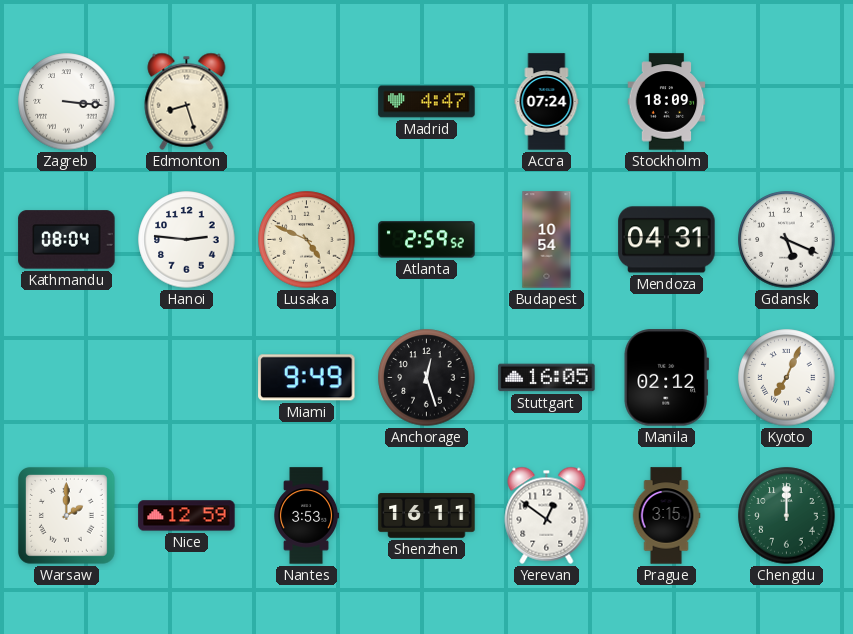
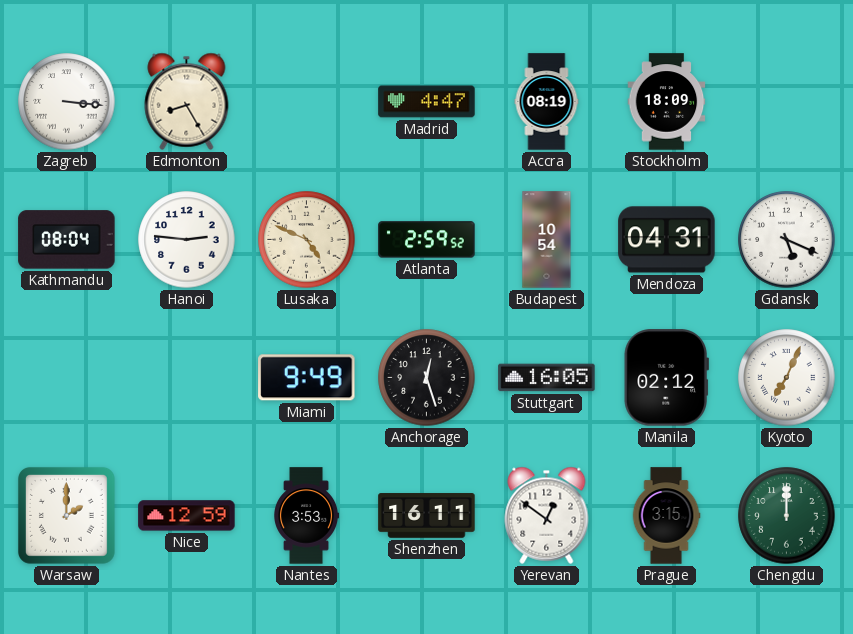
Edmonton: 8:27 -> 8:25
Accra: 07:24 -> 08:19
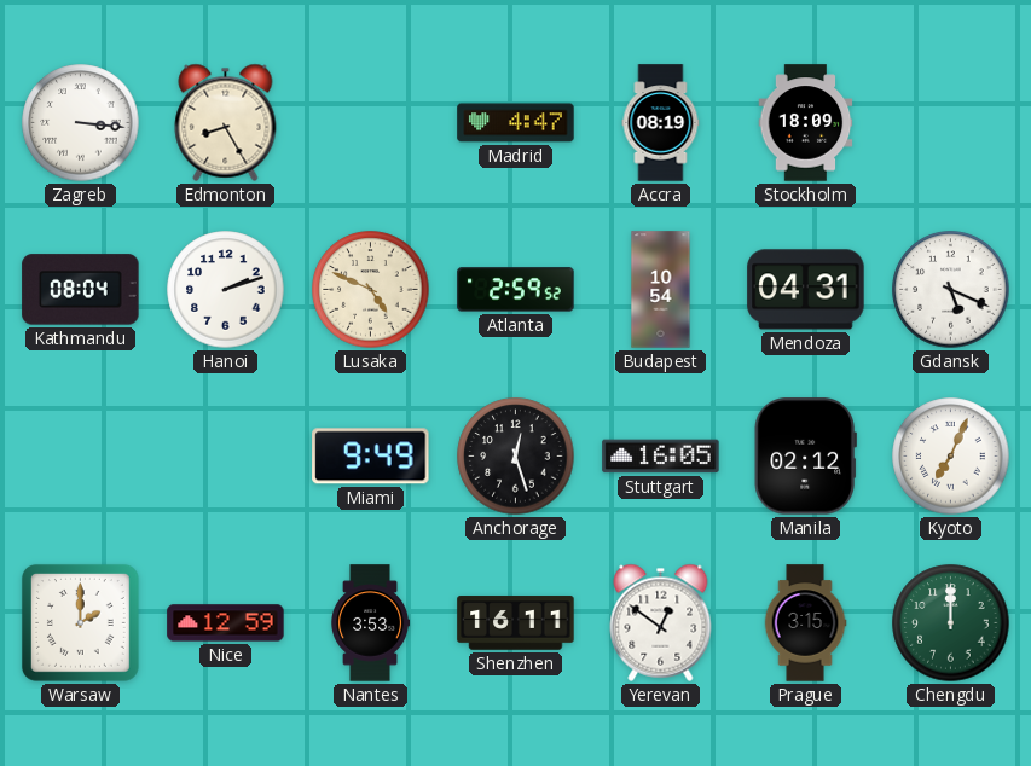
Hanoi: 2:46 -> 2:12
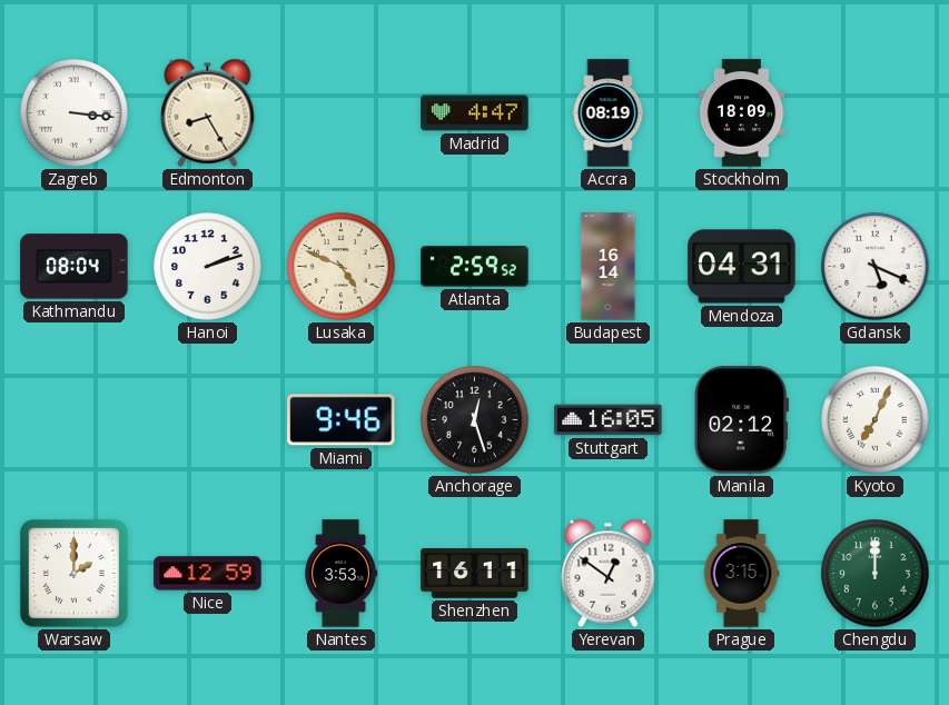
Budapest: 10:54 -> 16:14
Miami: 9:49 -> 9:46
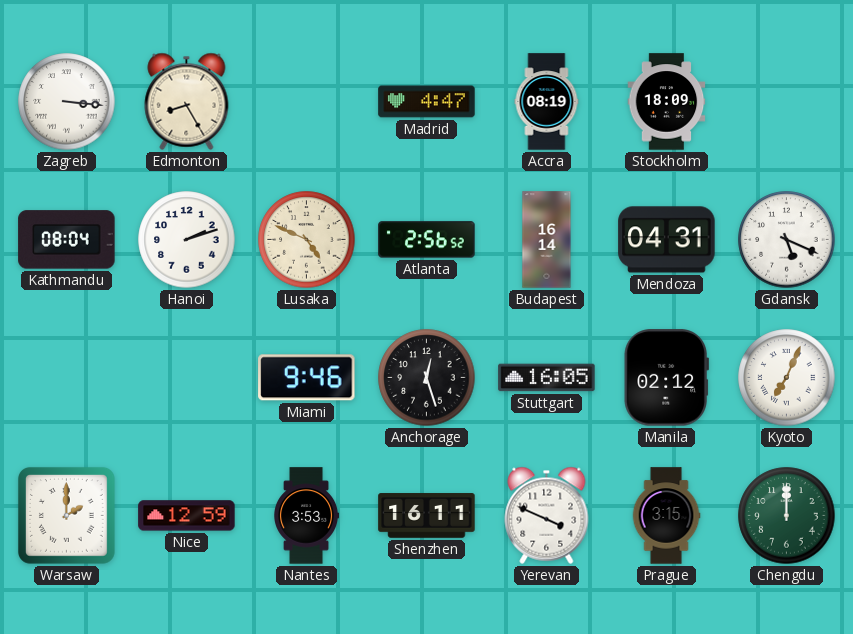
Atlanta: 2:59 -> 2:56
Yerevan: 12:51 -> 3:49
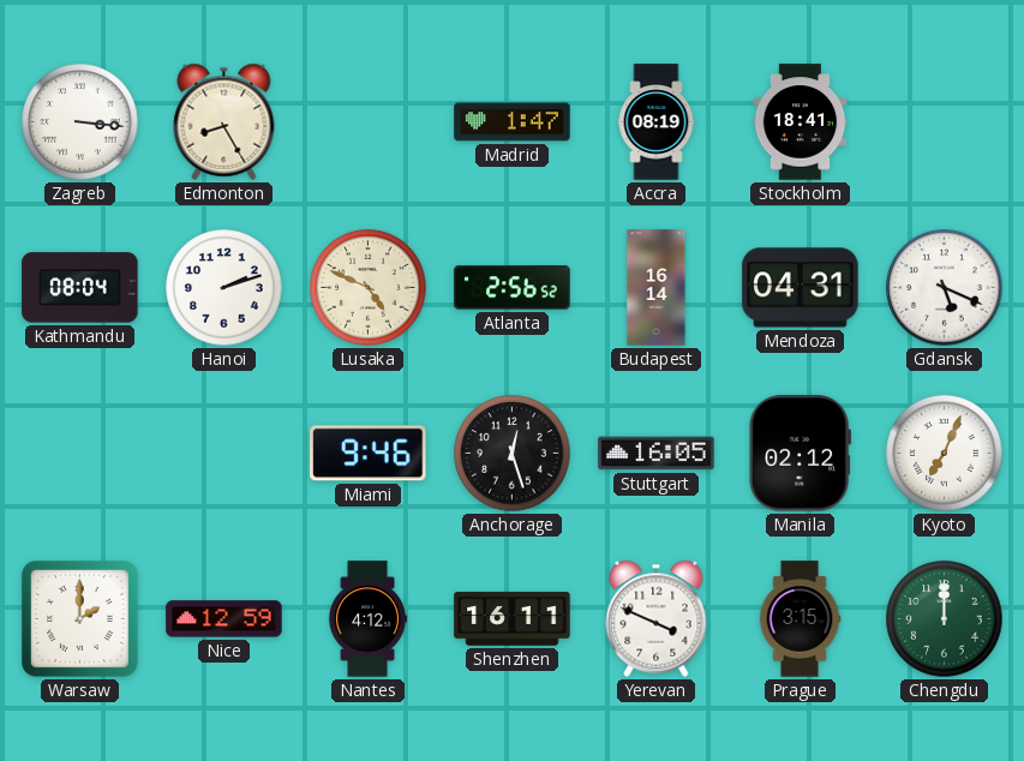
Madrid: 4:47 -> 1:47
Stockholm: 18:09 -> 18:41
Nantes: 3:53 -> 4:12
